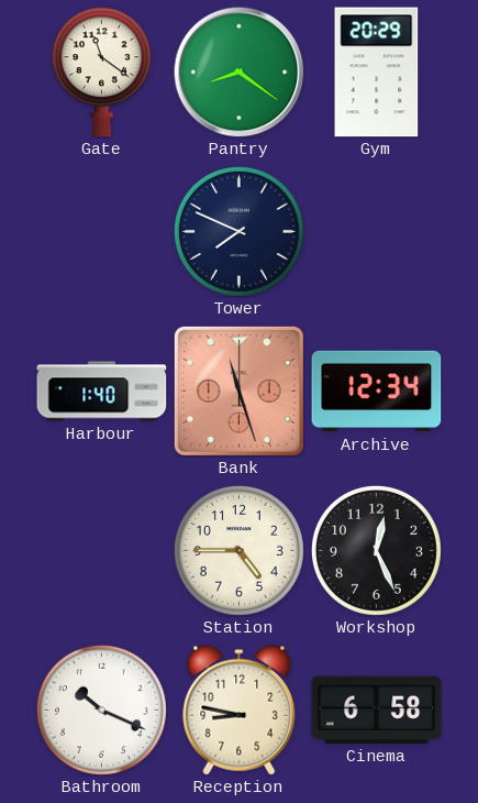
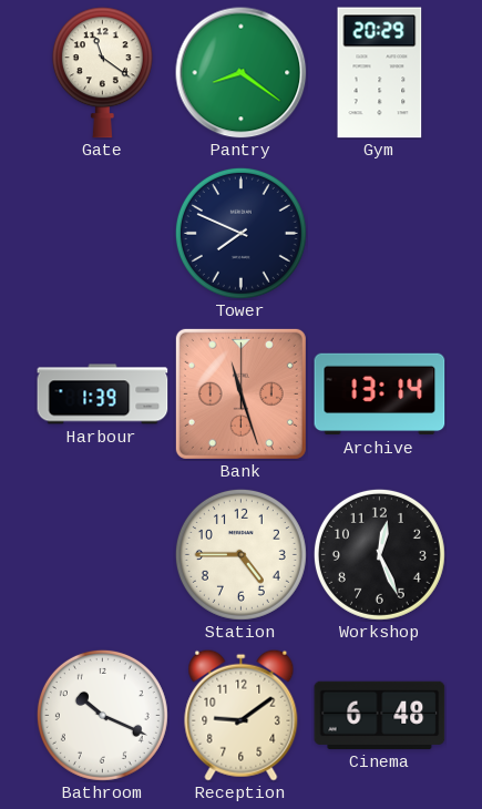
Harbour: 1:40 -> 1:39
Archive: 12:34 -> 13:14
Reception: 8:47 -> 9:09
Cinema: 6:58 -> 6:48
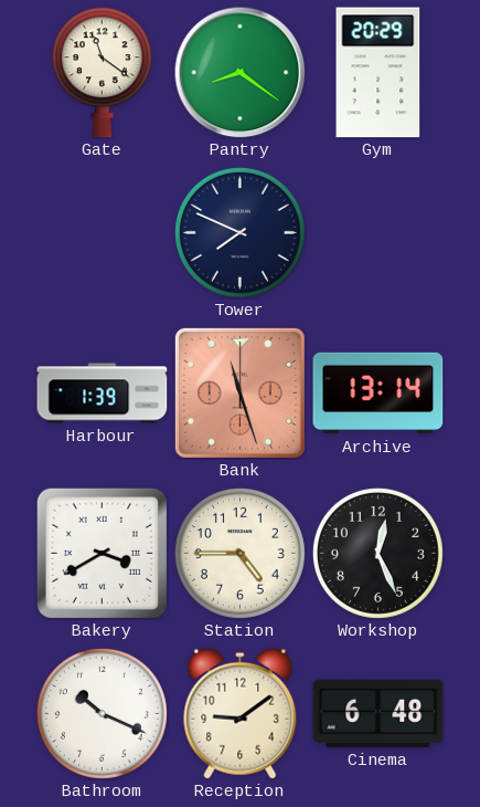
Bakery: none -> 3:40
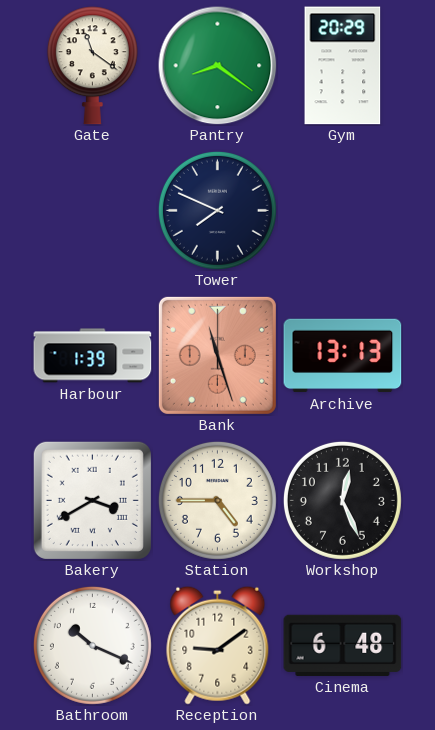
Archive: 13:14 -> 13:13
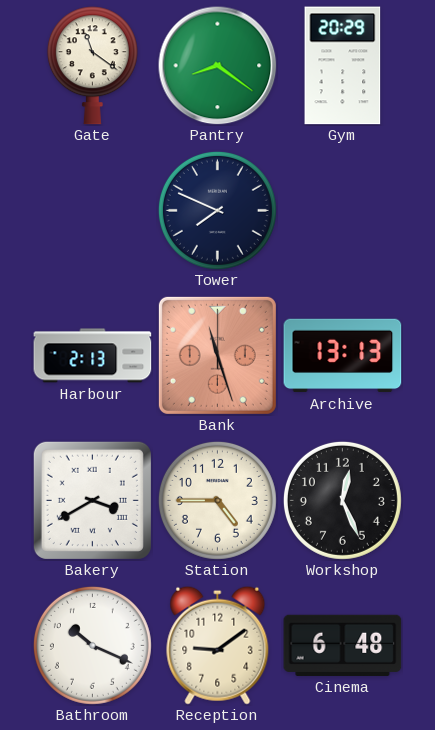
Harbour: 1:39 -> 2:13
